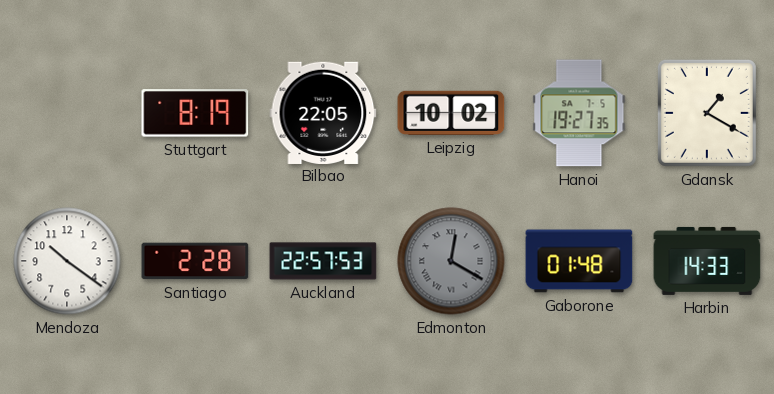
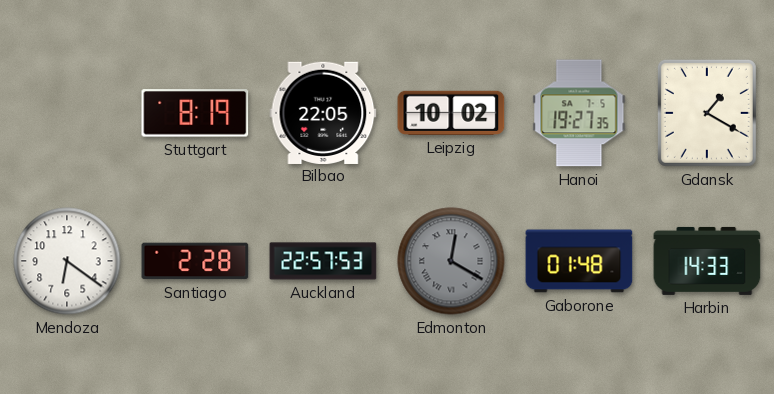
Mendoza: 10:21 -> 6:21
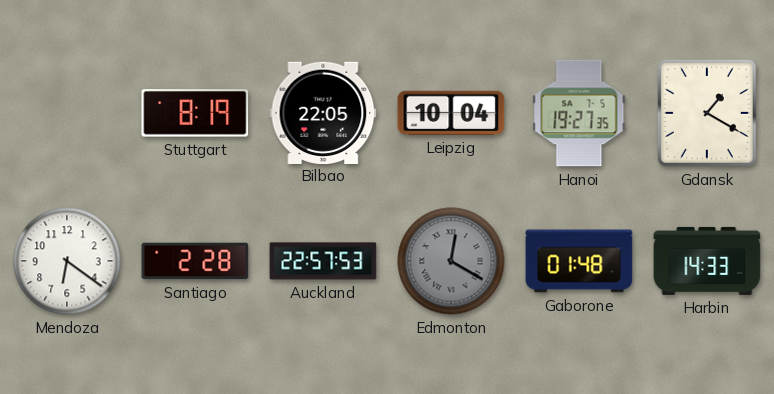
Leipzig: 10:02 -> 10:04
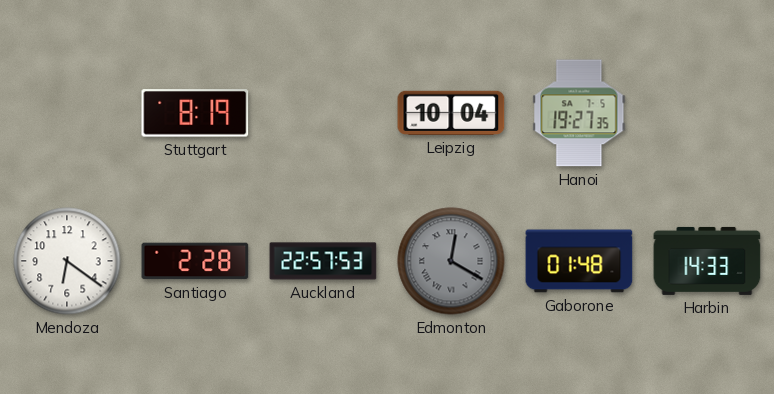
Bilbao: 22:05 -> none
Gdansk: 1:20 -> none
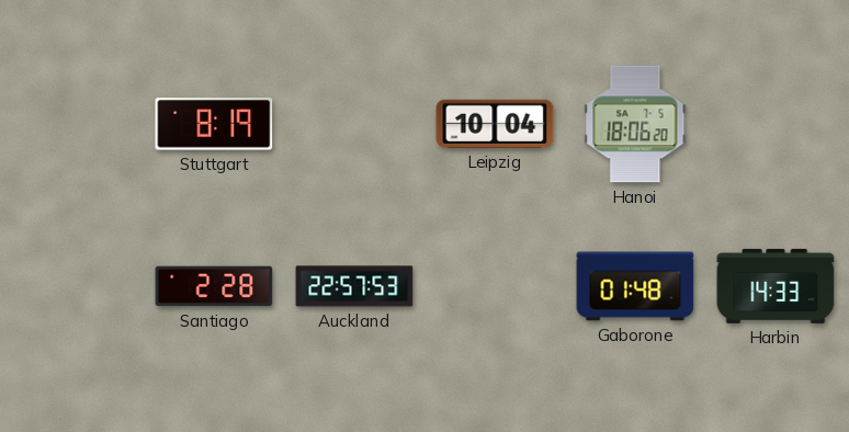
Hanoi: 19:27 -> 18:06
Mendoza: 6:21 -> none
Edmonton: 12:20 -> none
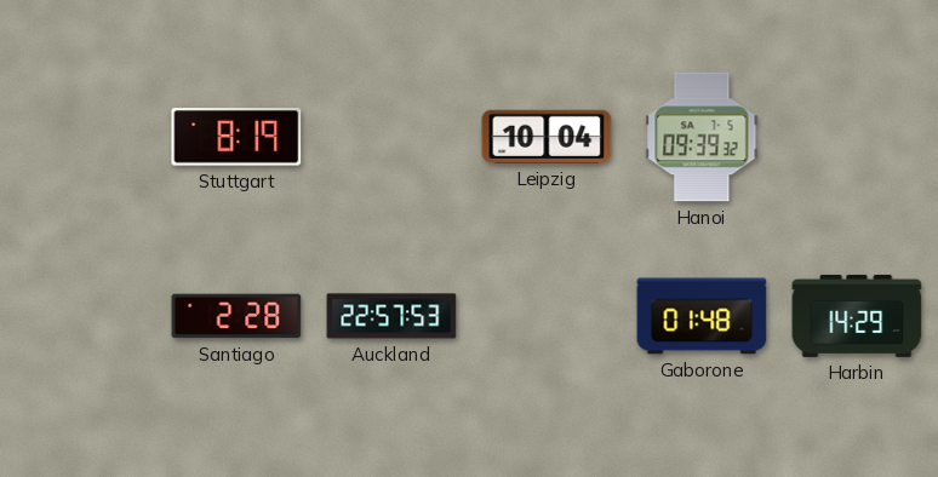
Hanoi: 18:06 -> 09:39
Harbin: 14:33 -> 14:29
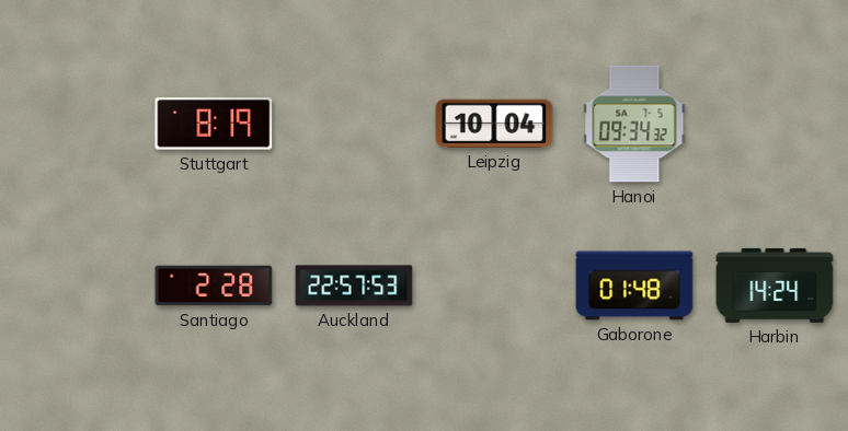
Hanoi: 09:39 -> 09:34
Harbin: 14:29 -> 14:24
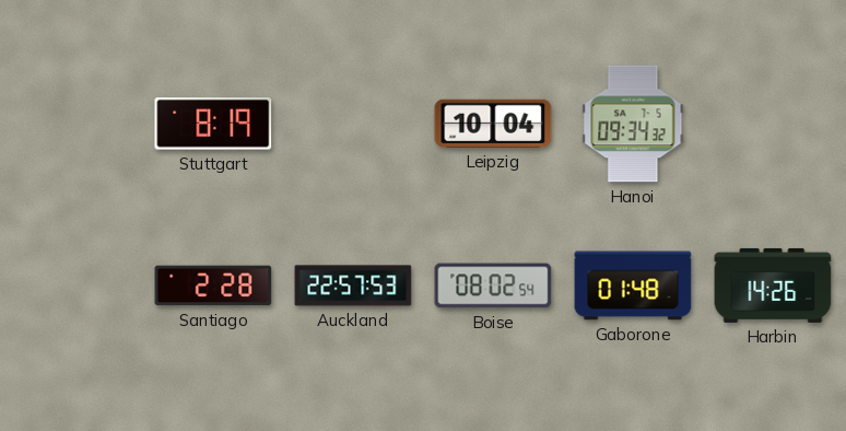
Boise: none -> 08:02
Harbin: 14:24 -> 14:26
